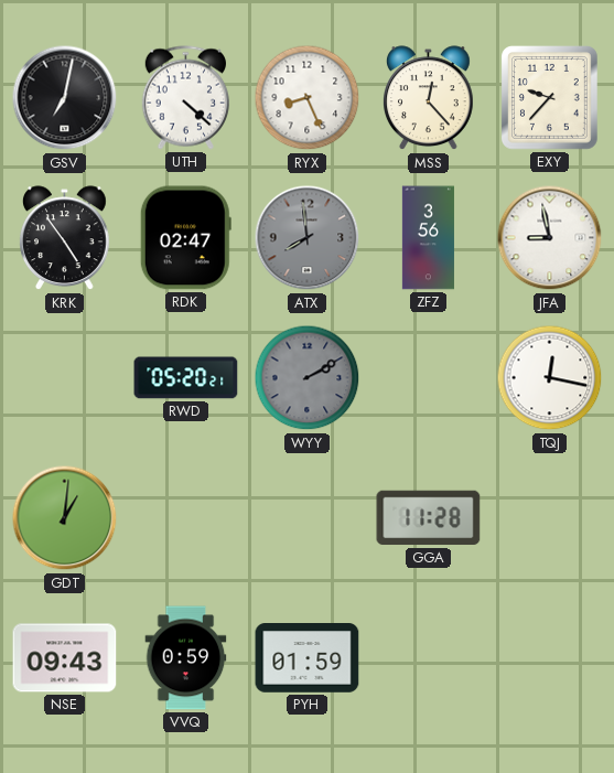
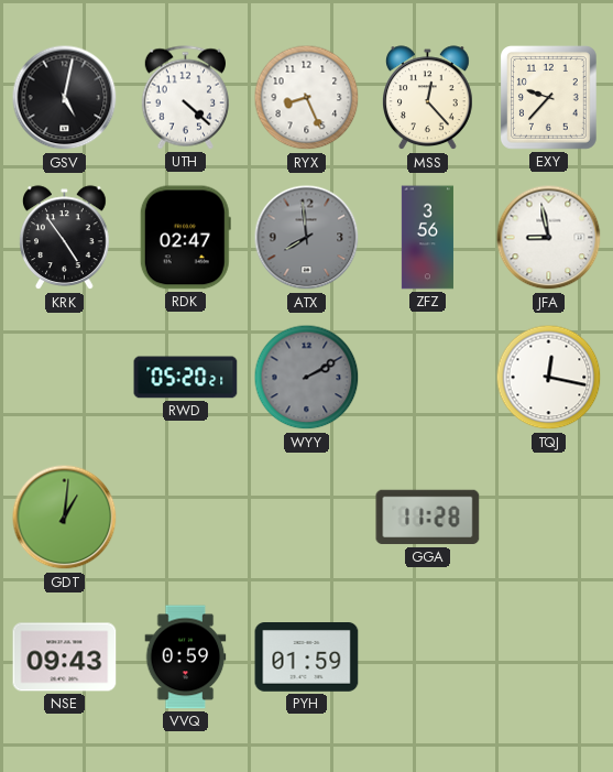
GSV: 7:02 -> 5:02
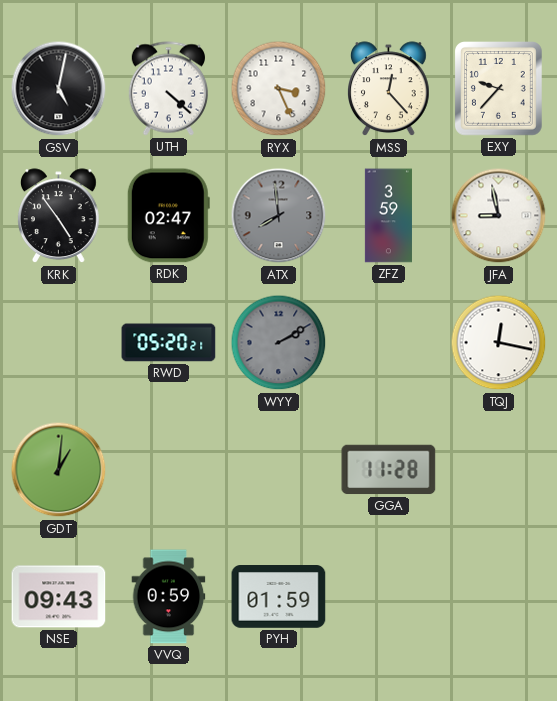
RYX: 8:26 -> 3:26
ZFZ: 3:56 -> 3:59
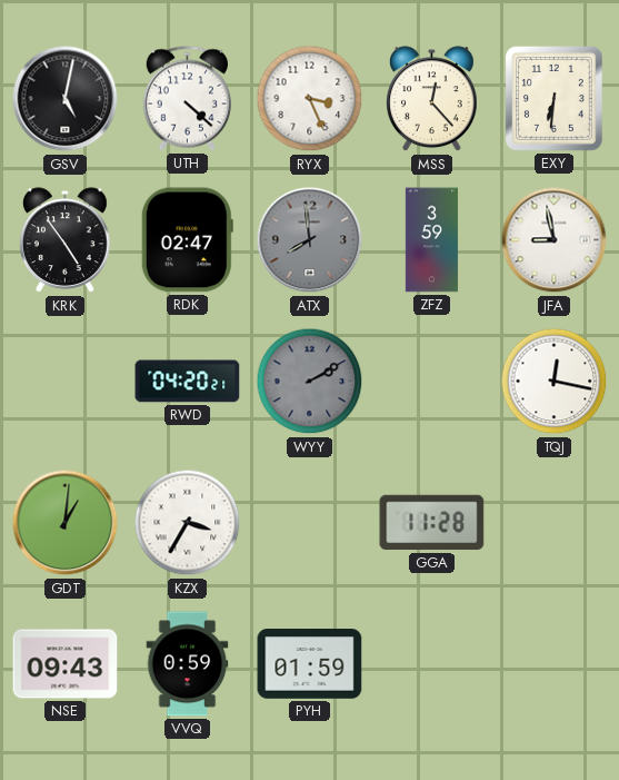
EXY: 9:37 -> 6:31
RWD: 05:20 -> 04:20
KZX: none -> 3:35
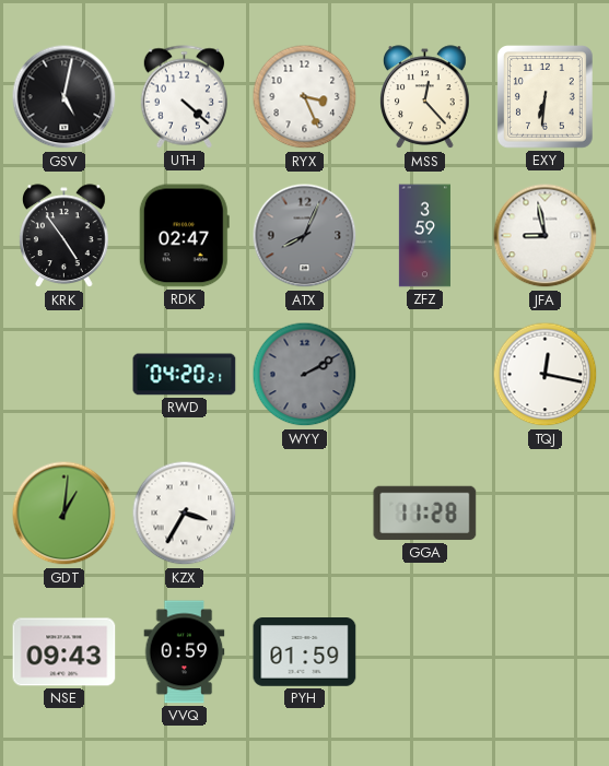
ATX: 7:59 -> 8:04
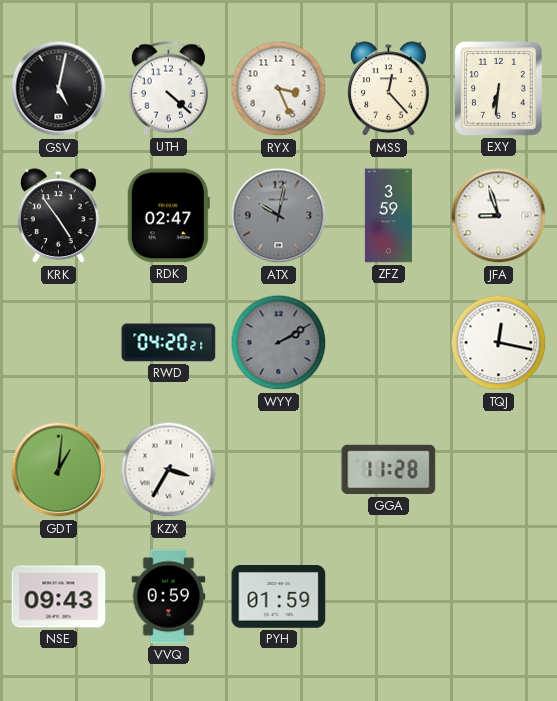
ATX: 8:04 -> 10:02
JFA: 8:58 -> 8:57
